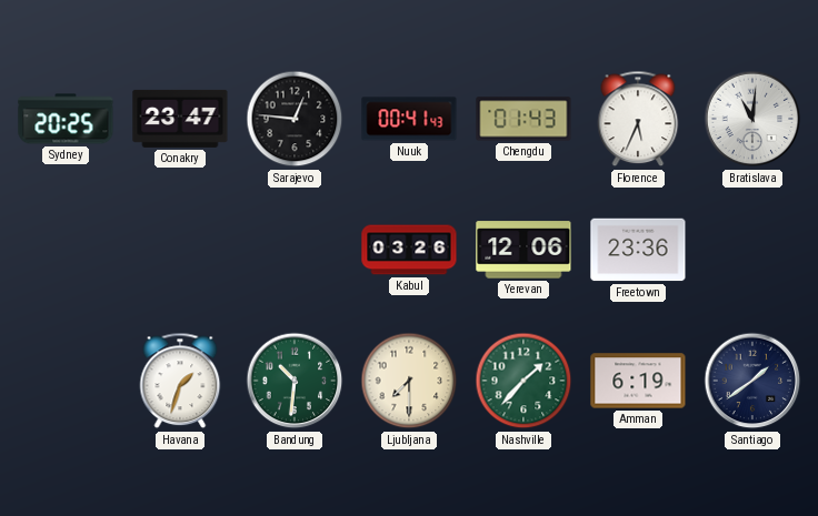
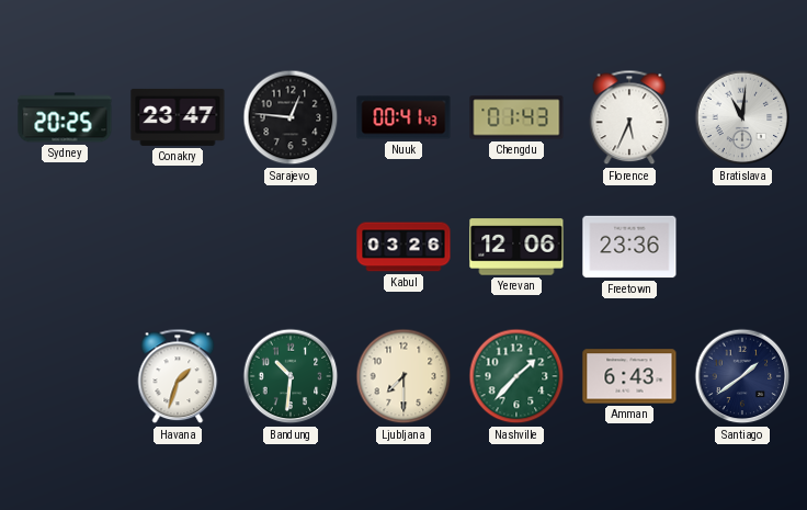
Amman: 6:19 -> 6:43
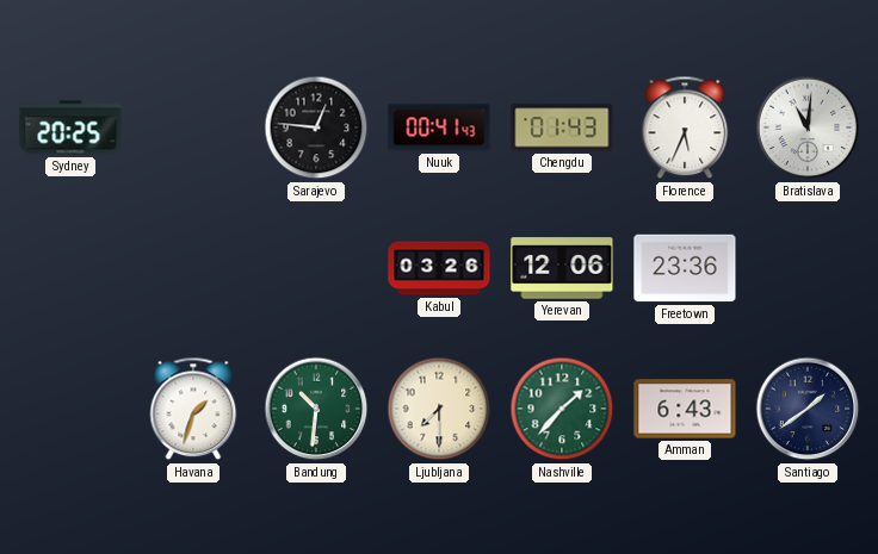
Conakry: 23:47 -> none
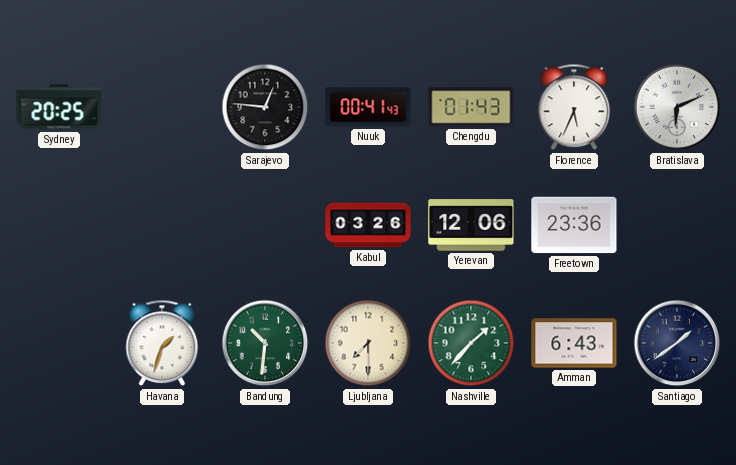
Bratislava: 11:01 -> 6:11
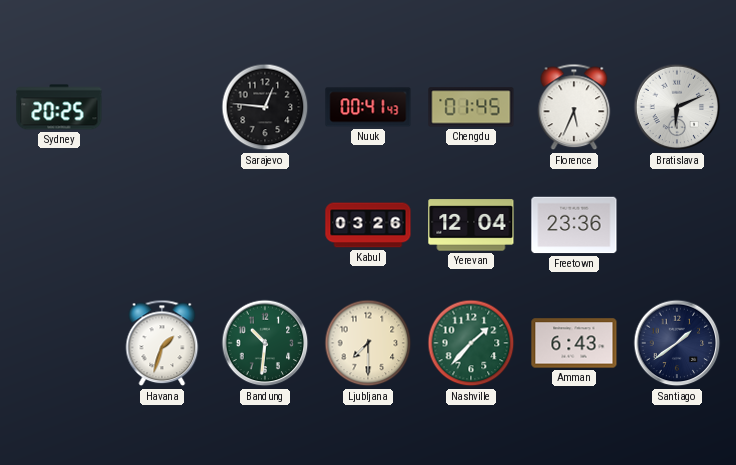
Chengdu: 01:43 -> 01:45
Yerevan: 12:06 -> 12:04
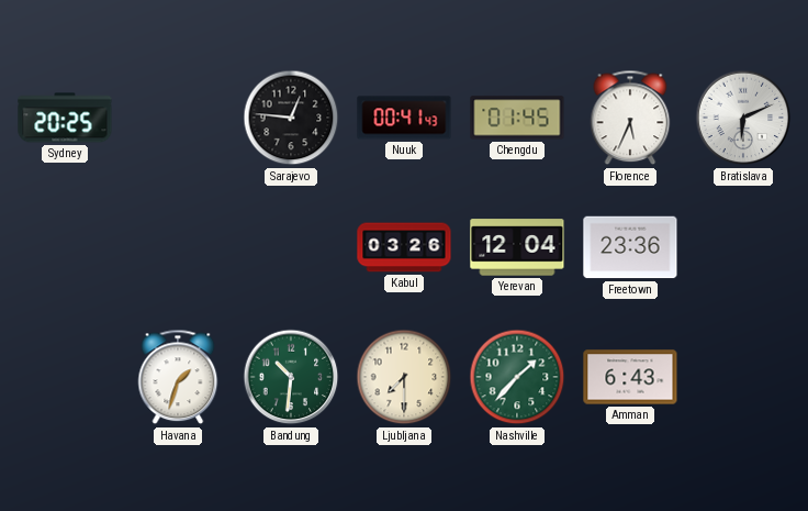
Santiago: 1:39 -> none
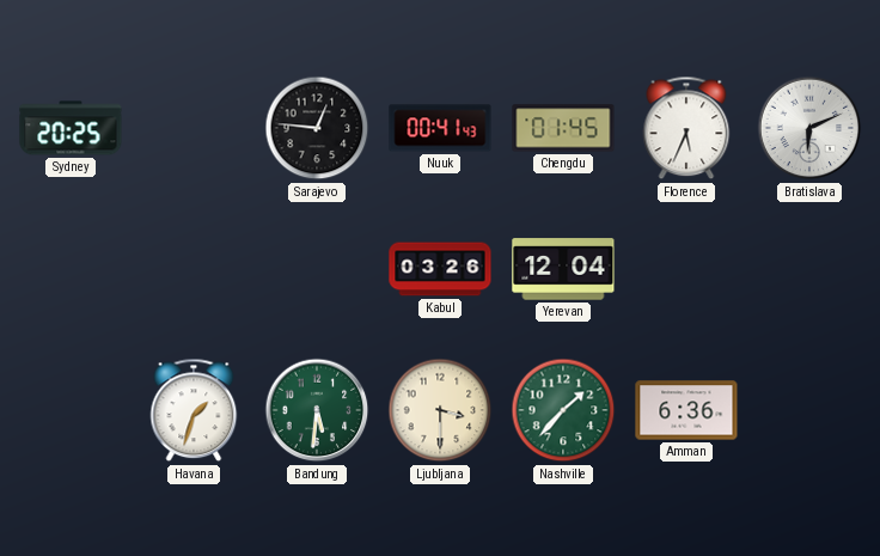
Freetown: 23:36 -> none
Bandung: 10:31 -> 5:31
Ljubljana: 7:30 -> 3:30
Amman: 6:43 -> 6:36
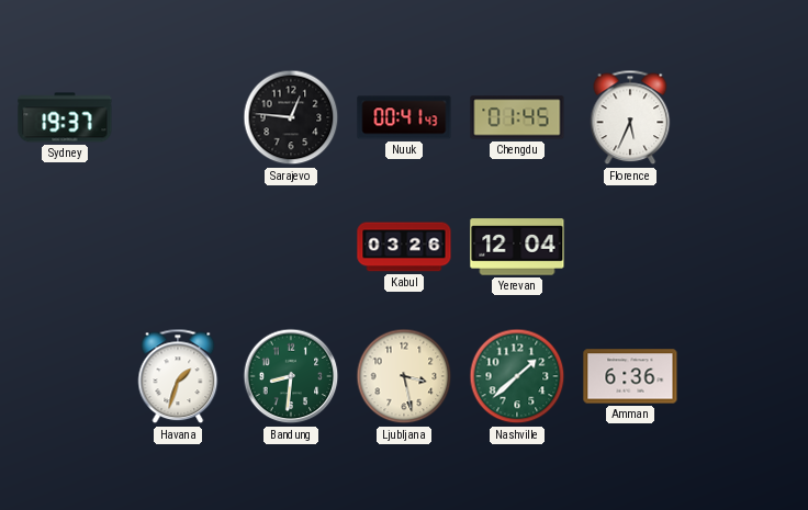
Sydney: 20:25 -> 19:37
Bratislava: 6:11 -> none
Bandung: 5:31 -> 8:31
Ljubljana: 3:30 -> 3:28
Nashville: 1:37 -> 1:38
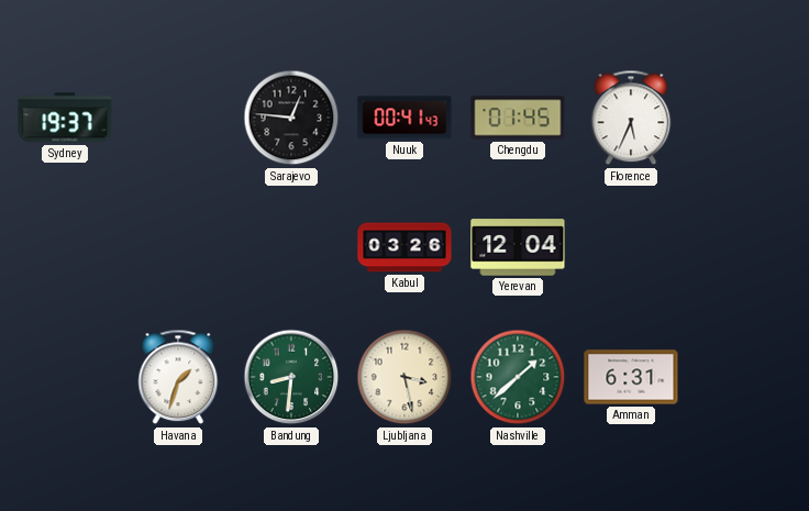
Amman: 6:36 -> 6:31
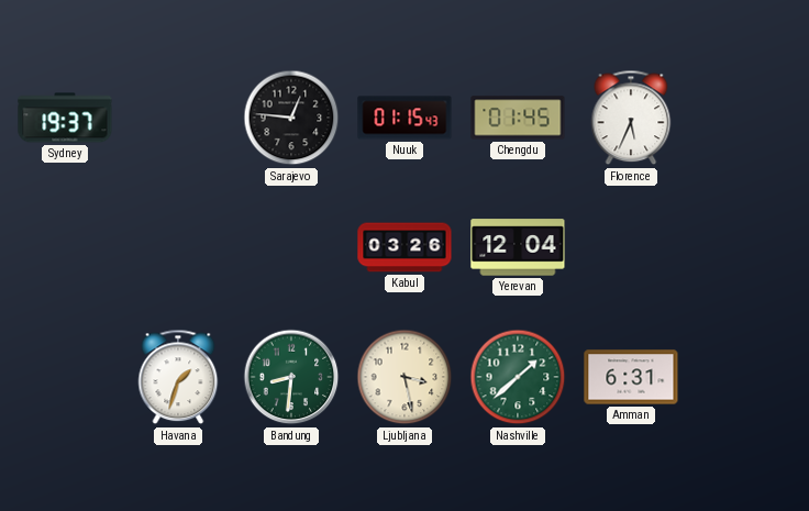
Nuuk: 00:41 -> 01:15
